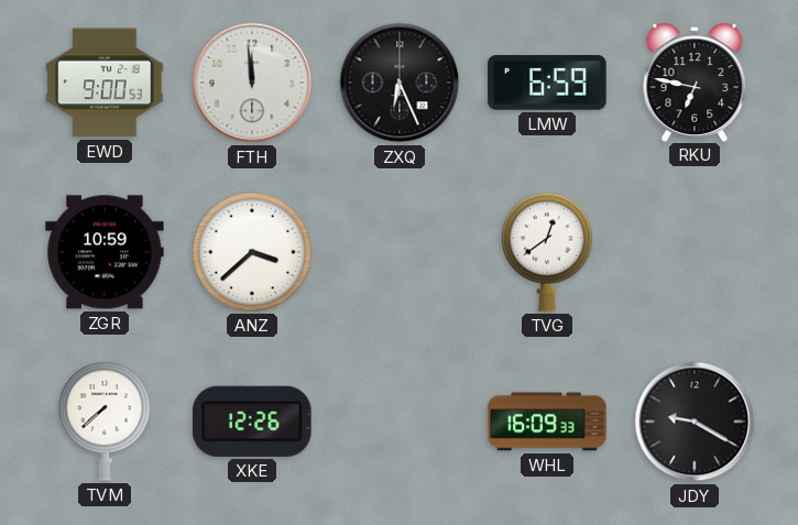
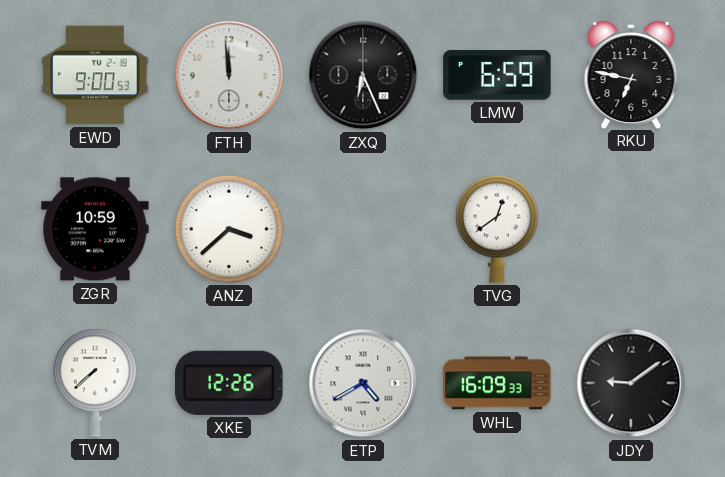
ETP: none -> 4:40
JDY: 9:20 -> 9:09
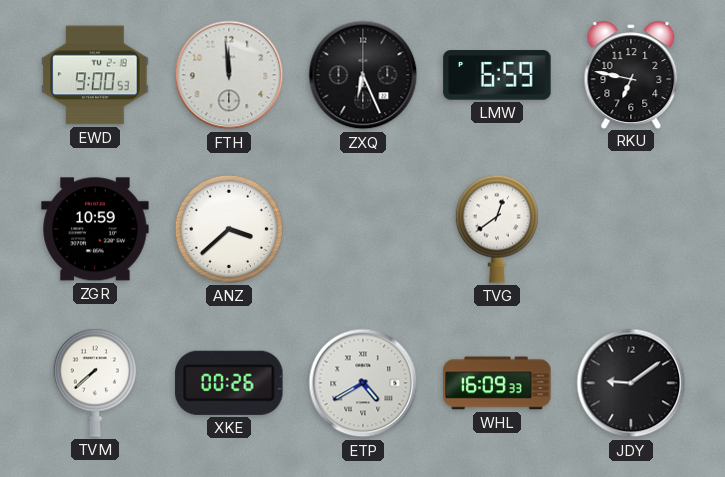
XKE: 12:26 -> 00:26
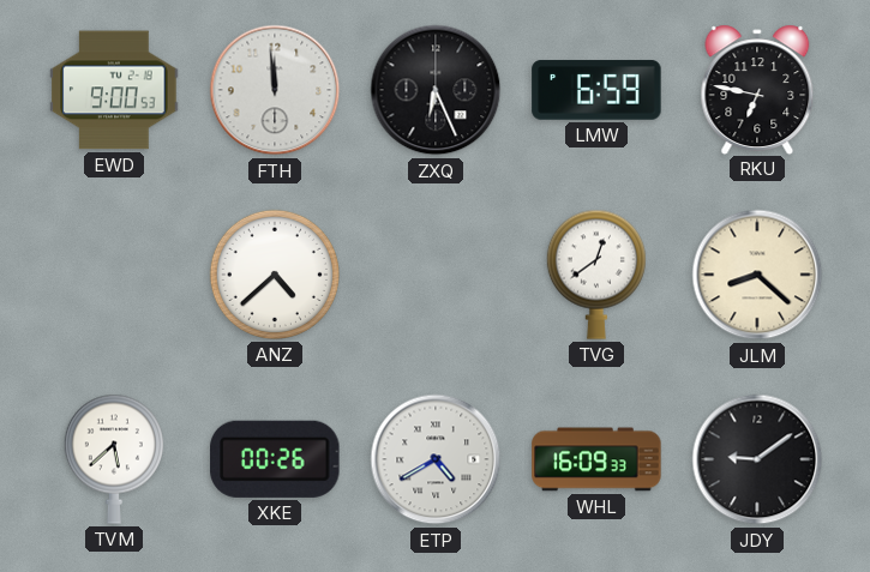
ZGR: 10:59 -> none
ANZ: 3:38 -> 4:38
JLM: none -> 8:22
TVM: 7:38 -> 5:38
